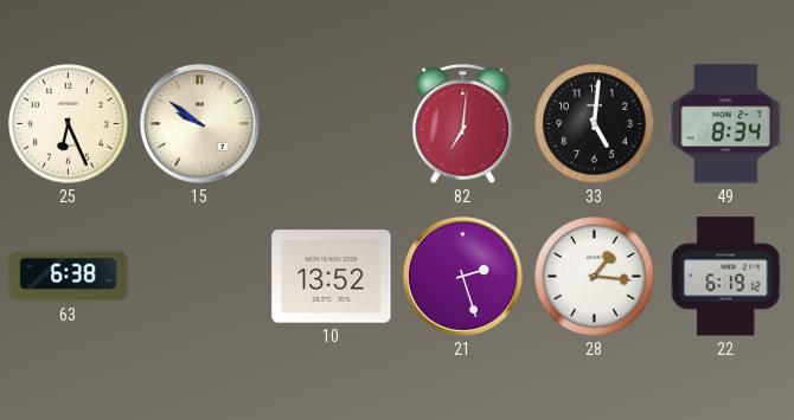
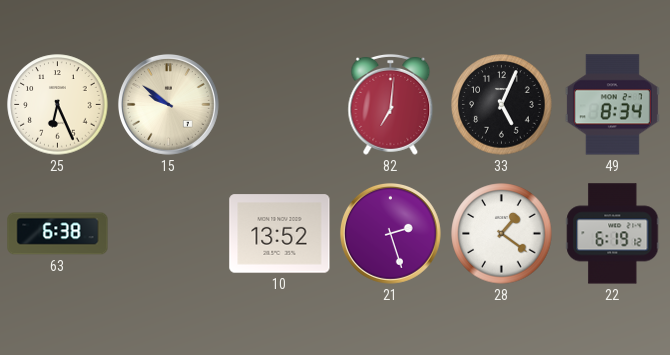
33: 5:01 -> 5:04
28: 1:16 -> 1:21
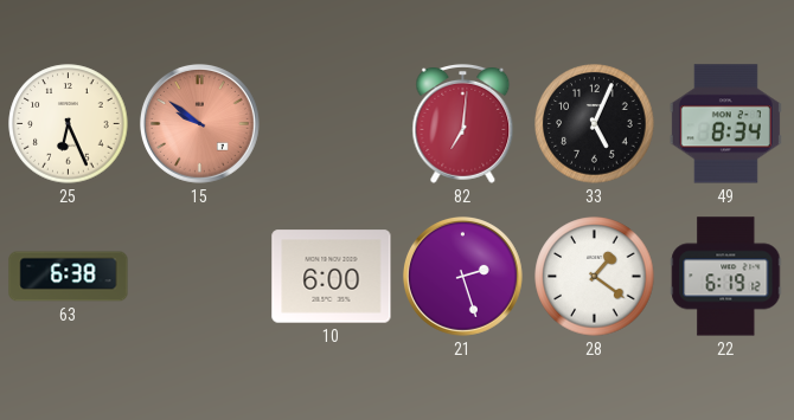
15 dial: cream -> salmon
10: 13:52 -> 6:00
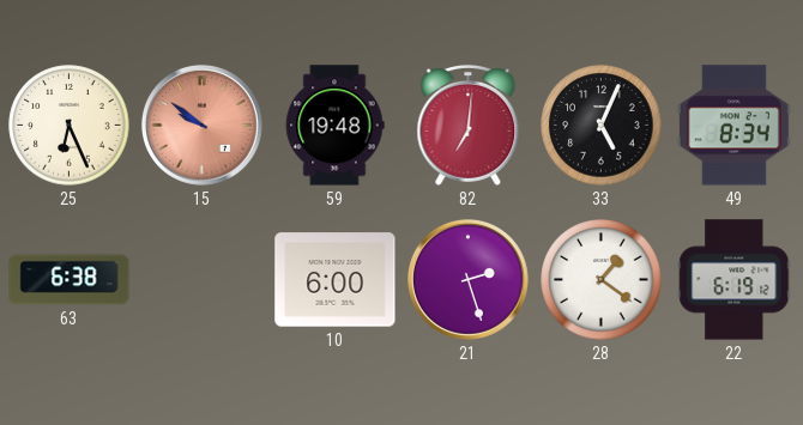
59: none -> 19:48
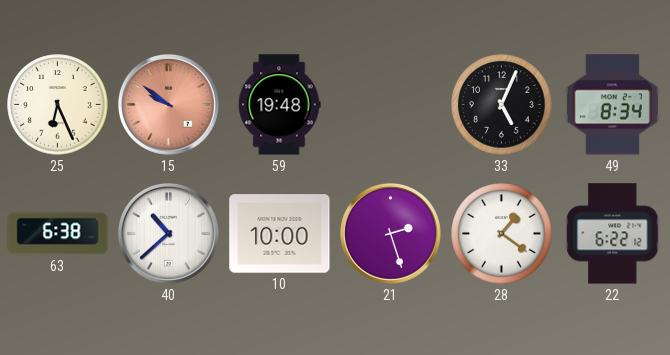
82: 7:01 -> none
40: none -> 10:38
10: 6:00 -> 10:00
22: 6:19 -> 6:22
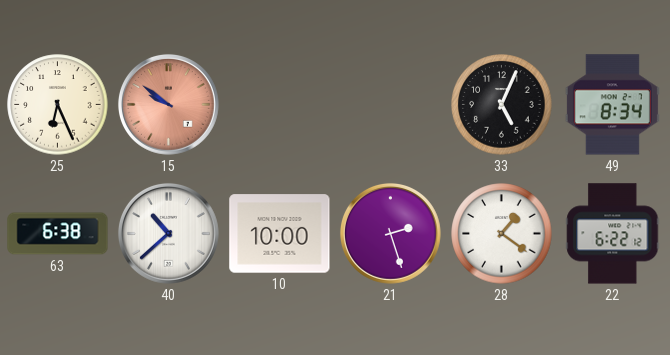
59: 19:48 -> none
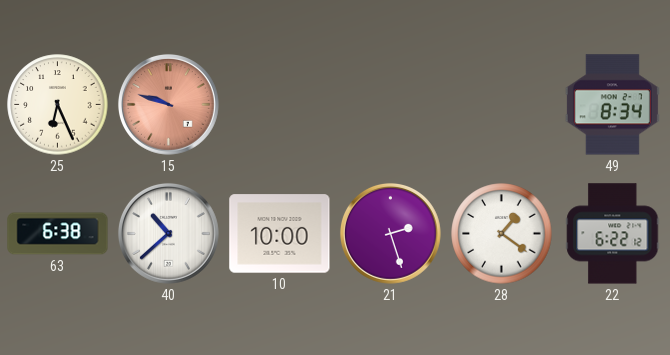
15: 9:51 -> 9:48
33: 5:04 -> none
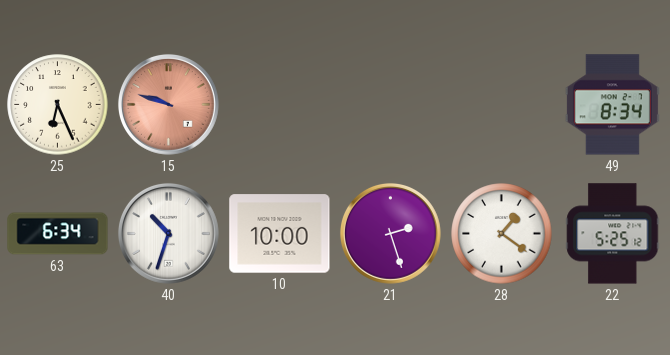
63: 6:38 -> 6:34
40: 10:38 -> 10:33
22: 6:22 -> 5:25
